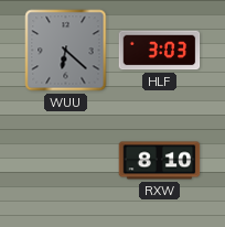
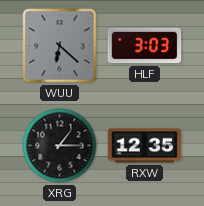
XRG: none -> 1:15
RXW: 8:10 -> 12:35
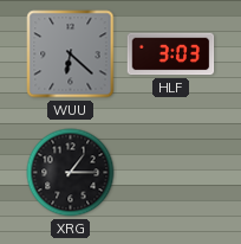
RXW: 12:35 -> none
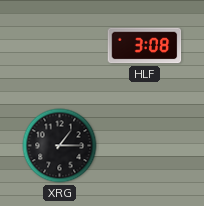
WUU: 6:22 -> none
HLF: 3:03 -> 3:08
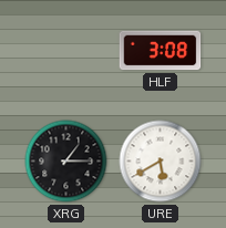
URE: none -> 5:40
